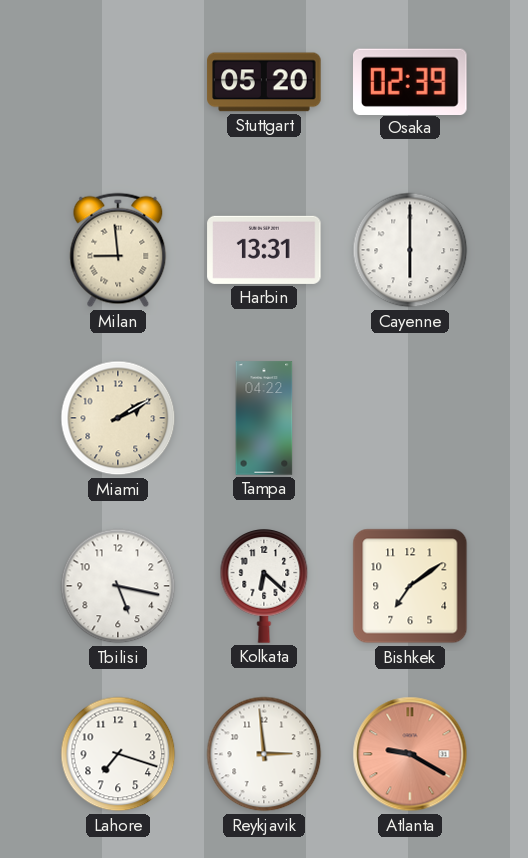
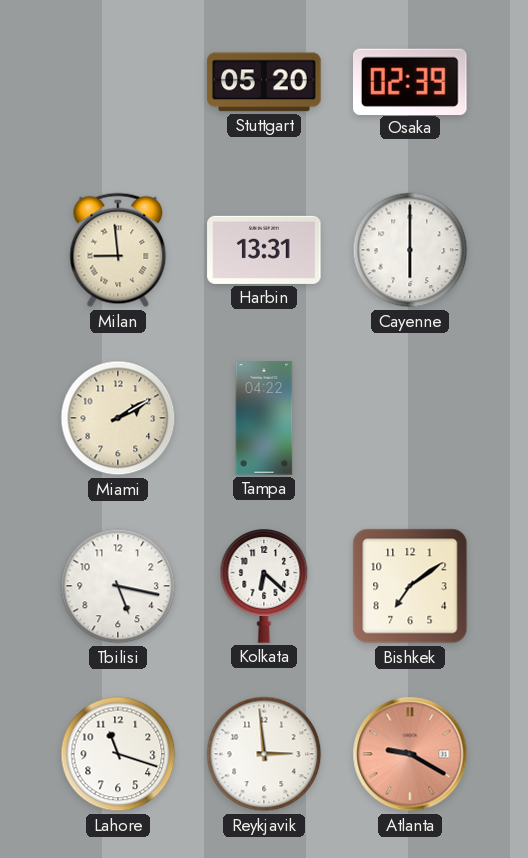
Lahore: 7:18 -> 11:18
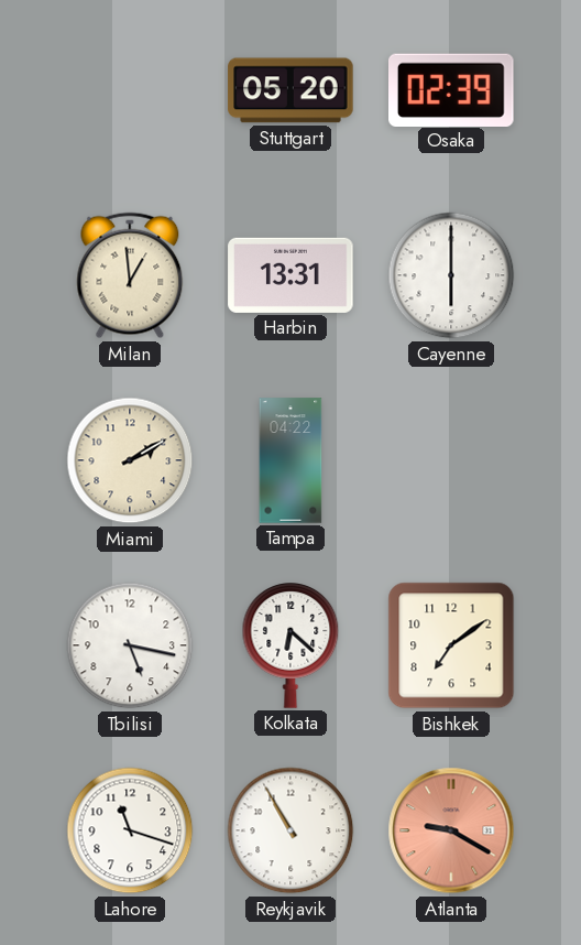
Milan: 8:59 -> 12:59
Reykjavik: 2:59 -> 10:55
